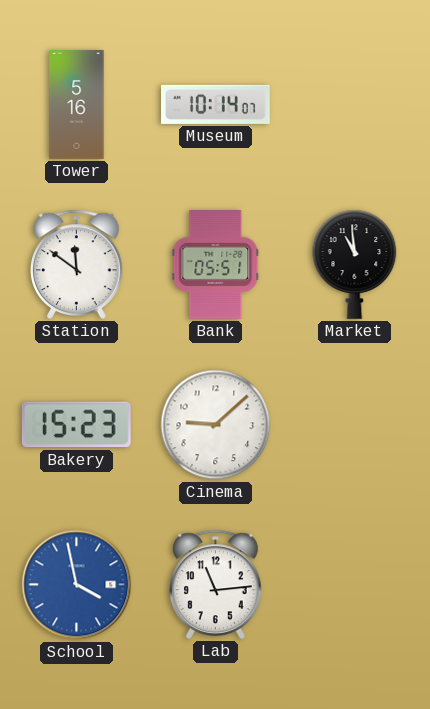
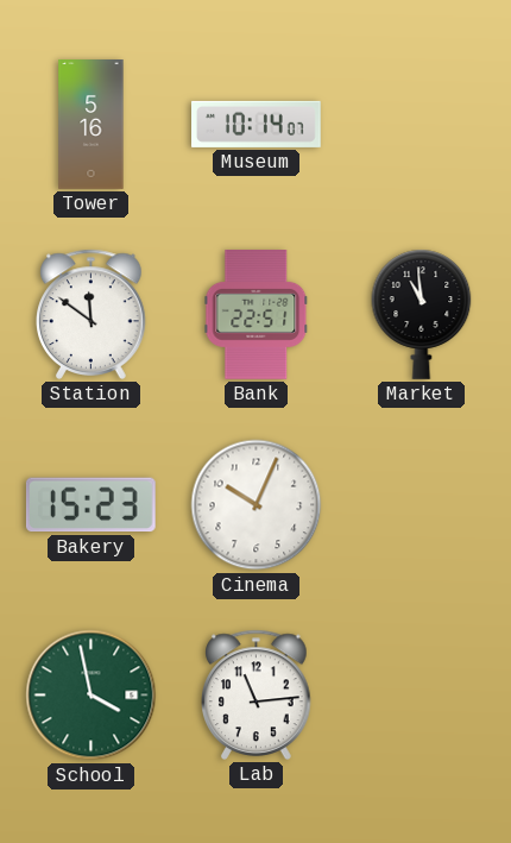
Bank: 05:51 -> 22:51
Cinema: 9:08 -> 10:04
School dial: blue -> green
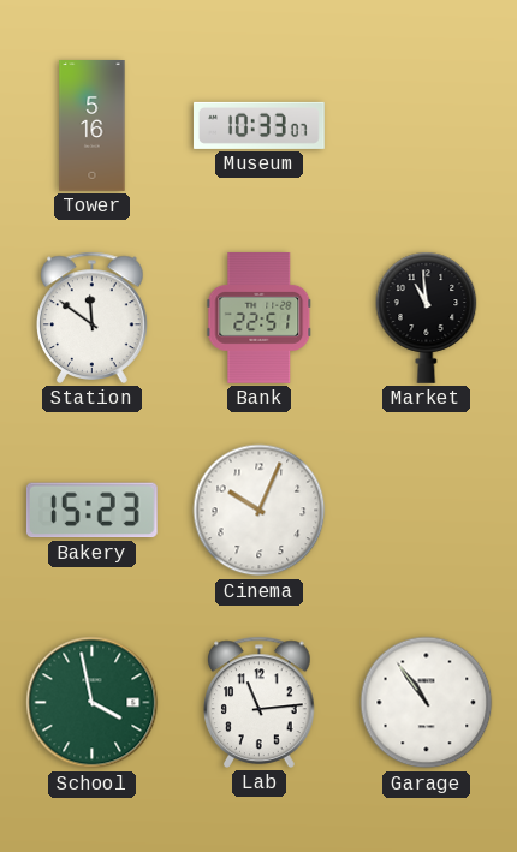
Museum: 10:14 -> 10:33
Garage: none -> 10:54
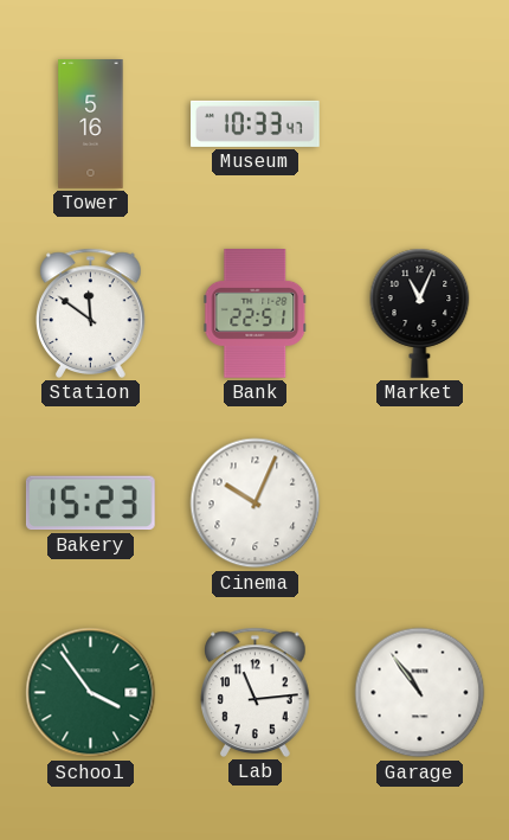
Museum: 10:33:07 -> 10:33:47
Market: 10:59 -> 11:04
School: 3:58 -> 3:54
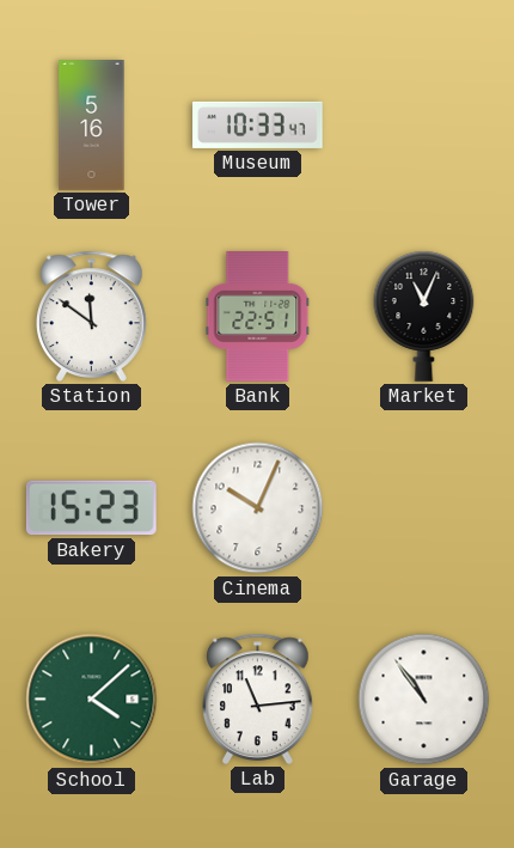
School: 3:54 -> 4:08
